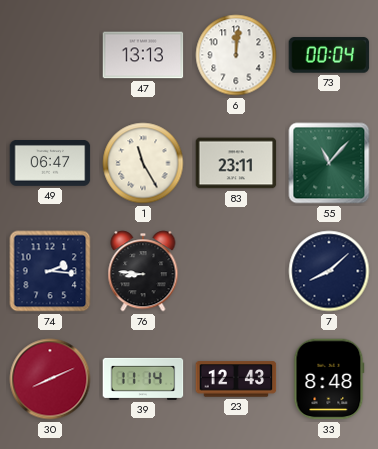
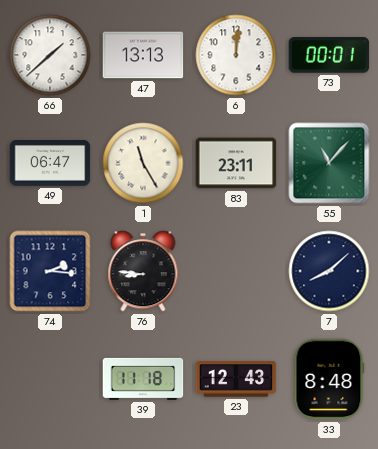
66: none -> 1:38
73: 00:04 -> 00:01
30: 8:11 -> none
39: 11:14 -> 11:18
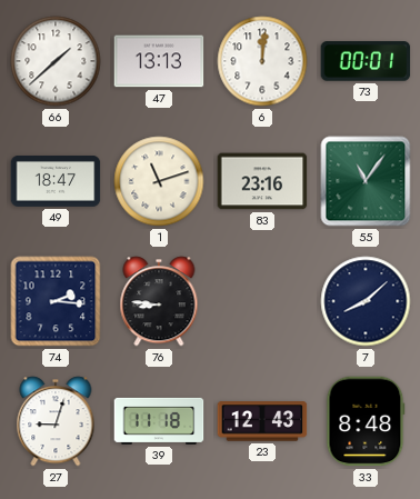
49: 06:47 -> 18:47
1: 11:25 -> 11:12
83: 23:11 -> 23:16
55: 11:07 -> 11:06
27: none -> 9:03
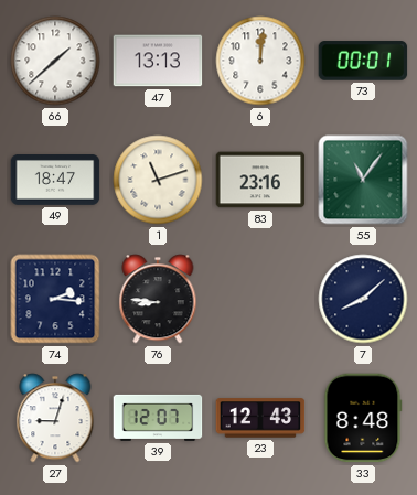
39: 11:18 -> 12:07
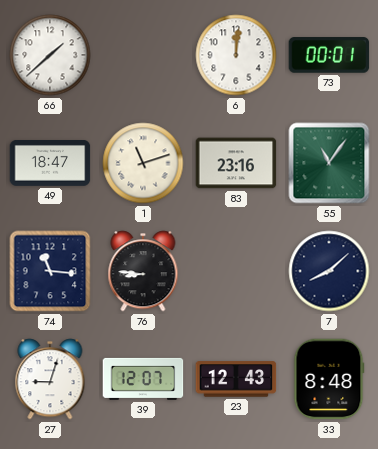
47: 13:13 -> none
74: 2:16 -> 11:16
